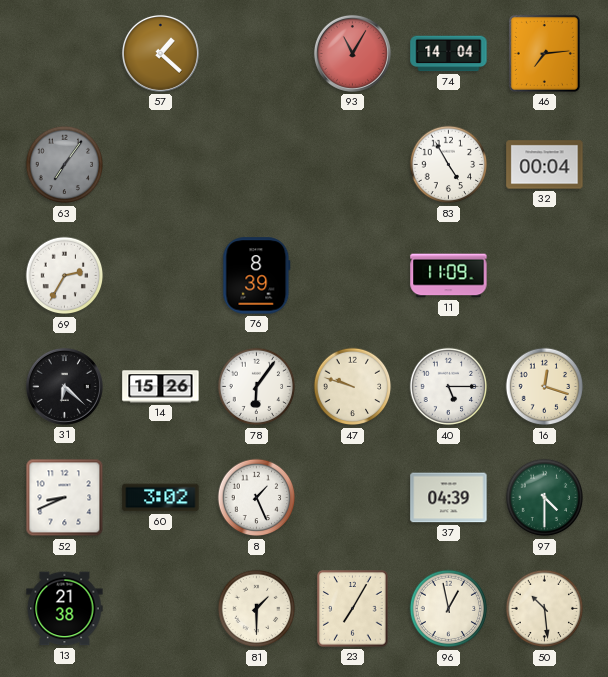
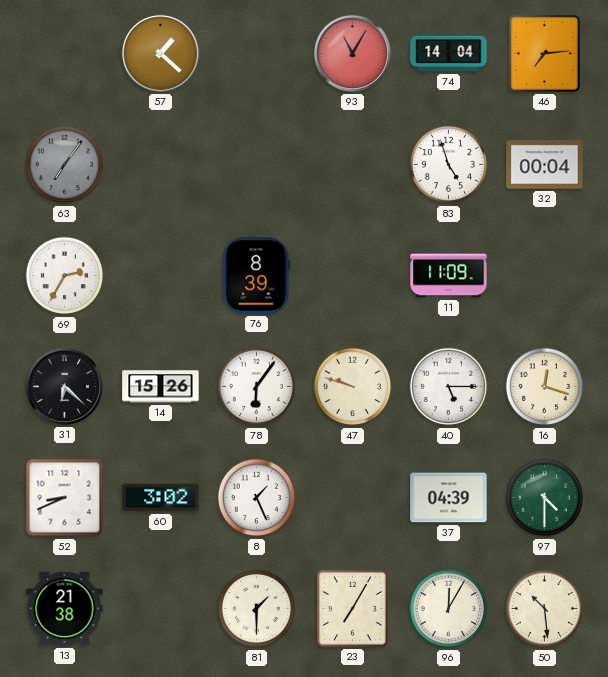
83: 4:55 -> 4:57
96: 12:58 -> 12:05
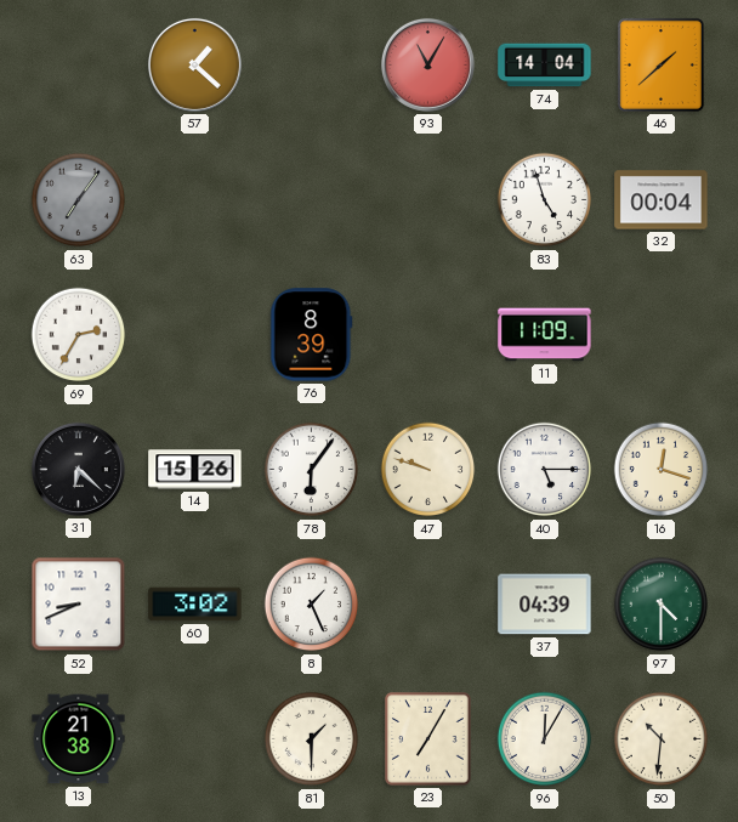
46: 7:14 -> 1:38
50: 10:29 -> 10:31
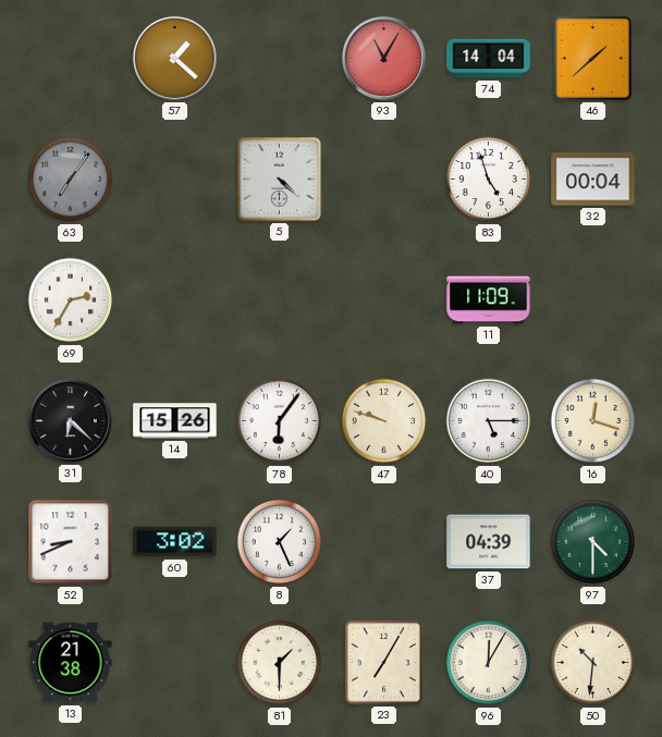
5: none -> 4:22
76: 8:39 -> none
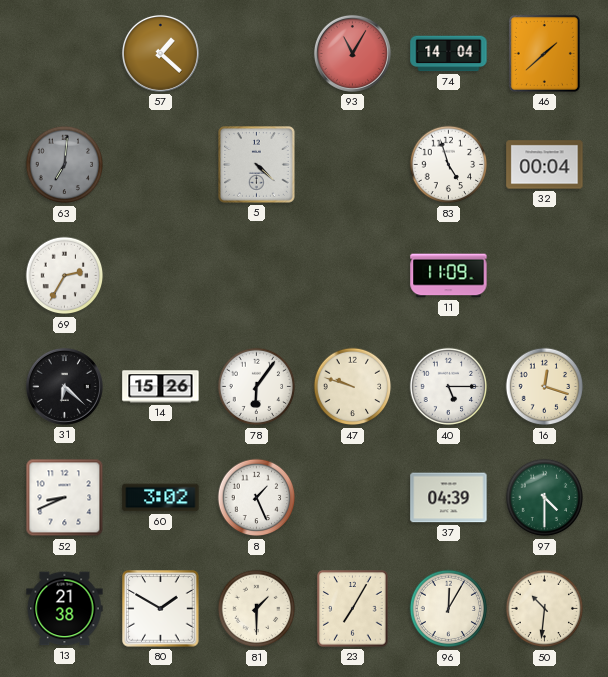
63: 7:06 -> 7:01
80: none -> 1:50
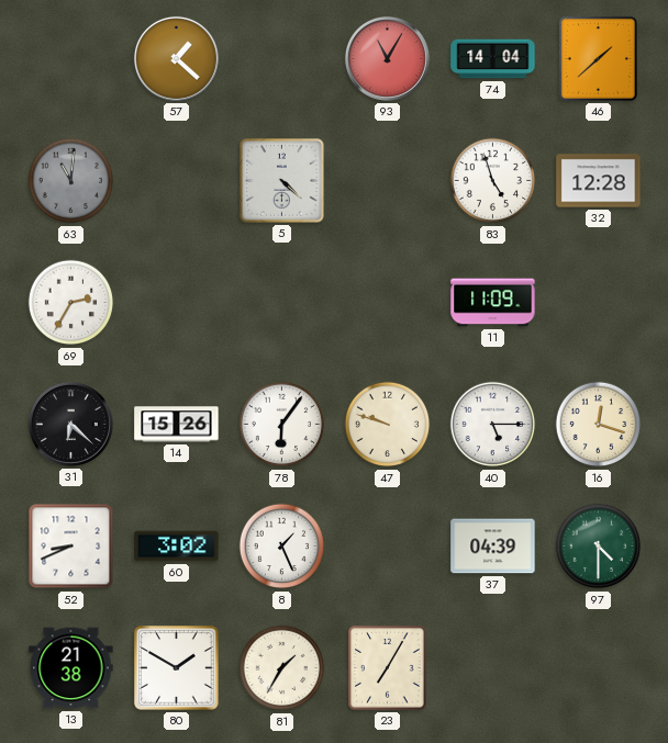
63: 7:01 -> 11:01
32: 00:04 -> 12:28
81: 1:30 -> 1:35
96: 12:05 -> none
50: 10:31 -> none
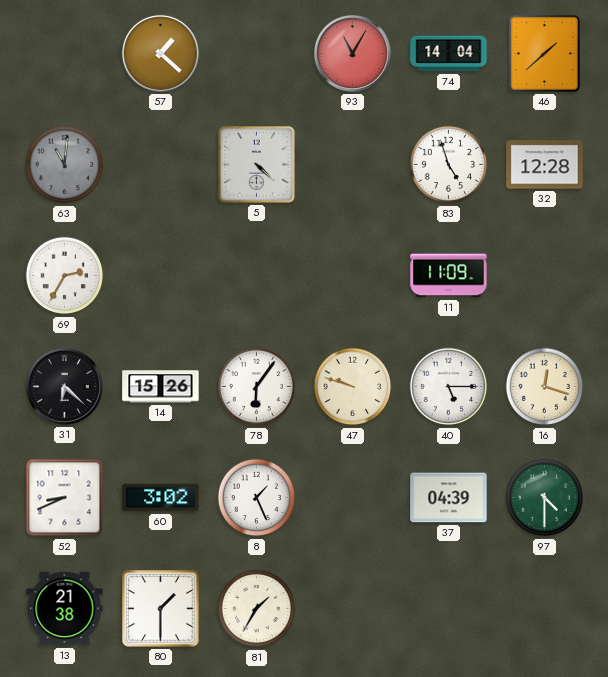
80: 1:50 -> 1:30
23: 7:05 -> none
